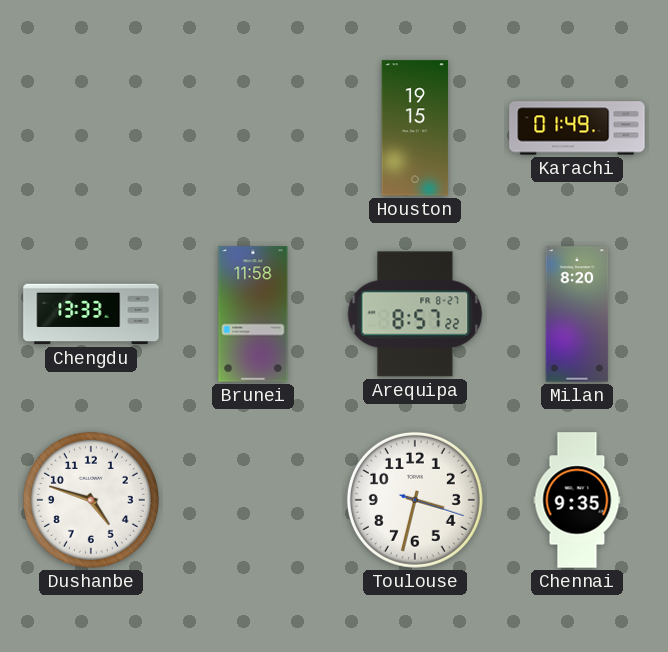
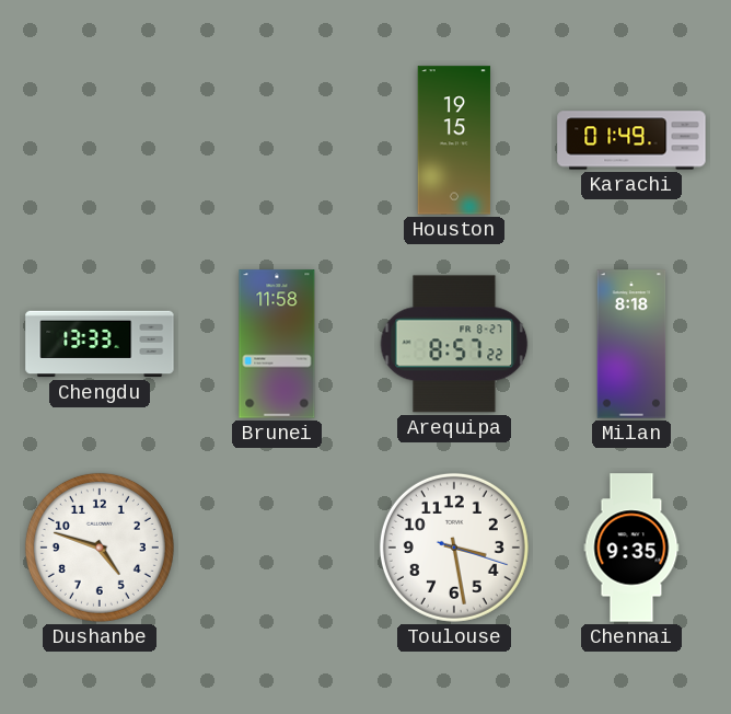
Milan: 8:20 -> 8:18
Toulouse: 3:32 -> 3:28
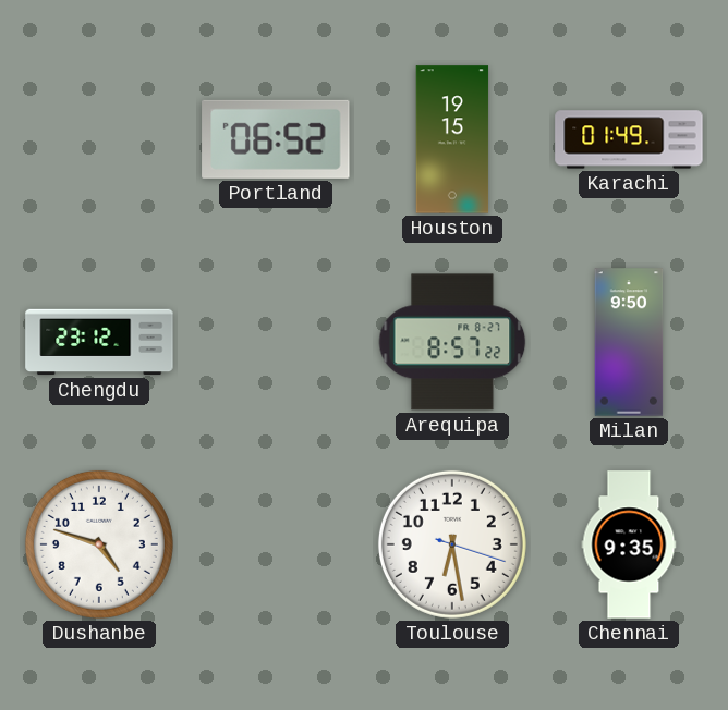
Portland: none -> 06:52
Chengdu: 13:33 -> 23:12
Brunei: 11:58 -> none
Milan: 8:18 -> 9:50
Toulouse: 3:28 -> 6:28
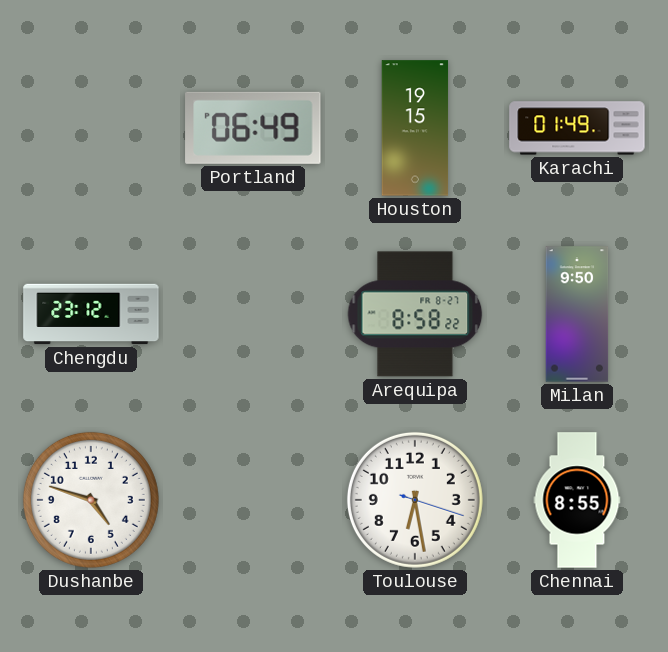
Portland: 06:52 -> 06:49
Arequipa: 8:57 -> 8:58
Chennai: 9:35 -> 8:55
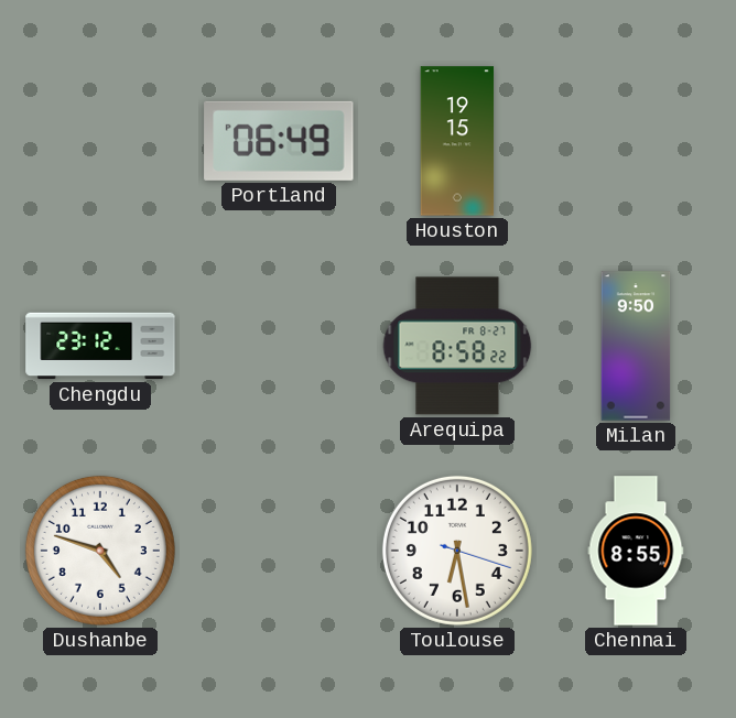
Karachi: 01:49 -> none
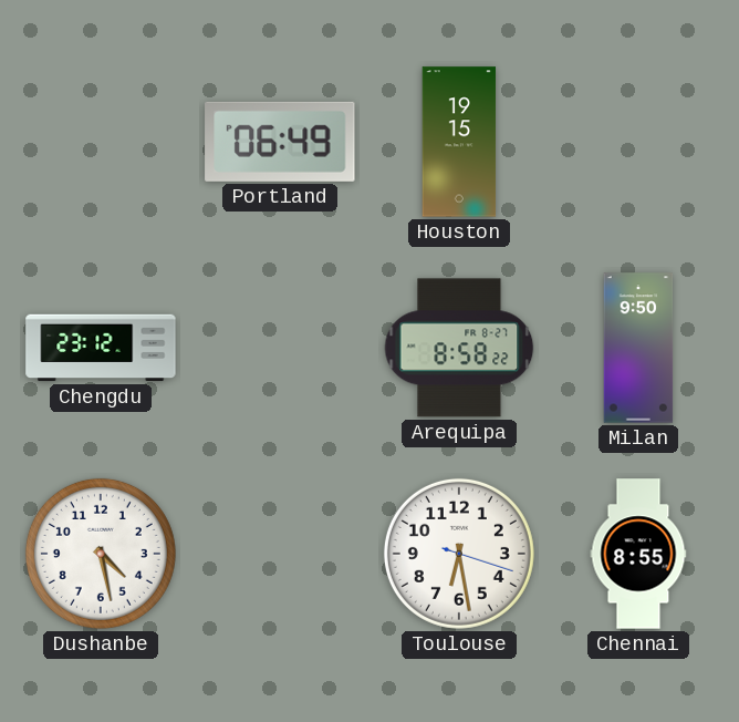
Dushanbe: 4:48 -> 4:28
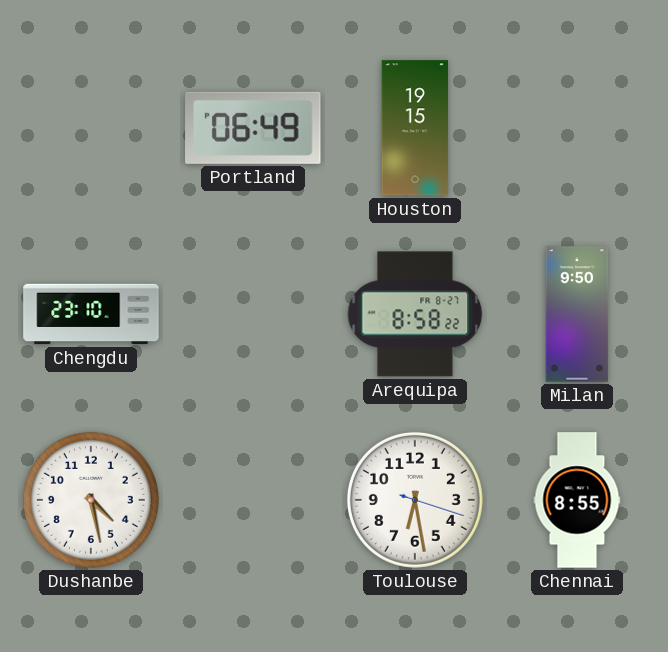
Chengdu: 23:12 -> 23:10
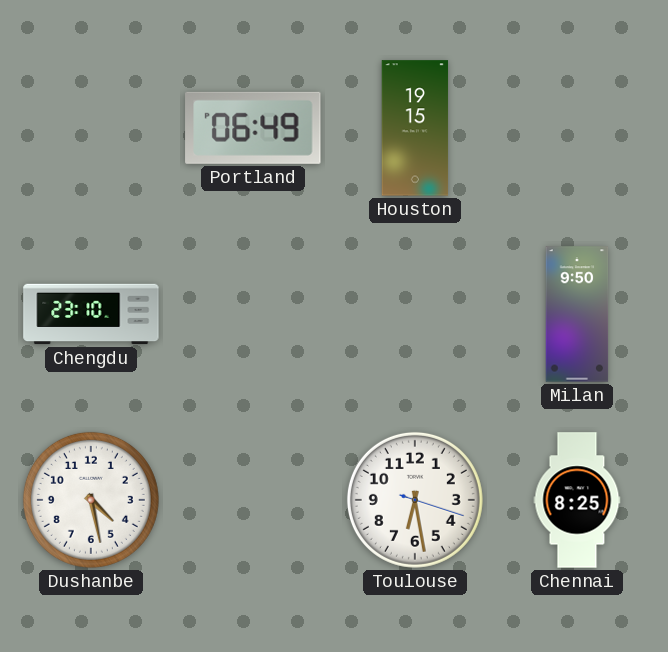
Arequipa: 8:58 -> none
Chennai: 8:55 -> 8:25
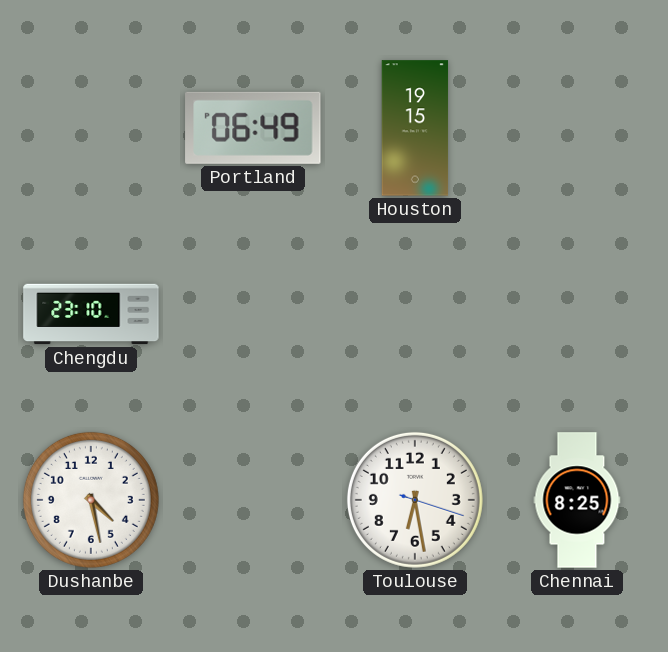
Milan: 9:50 -> none
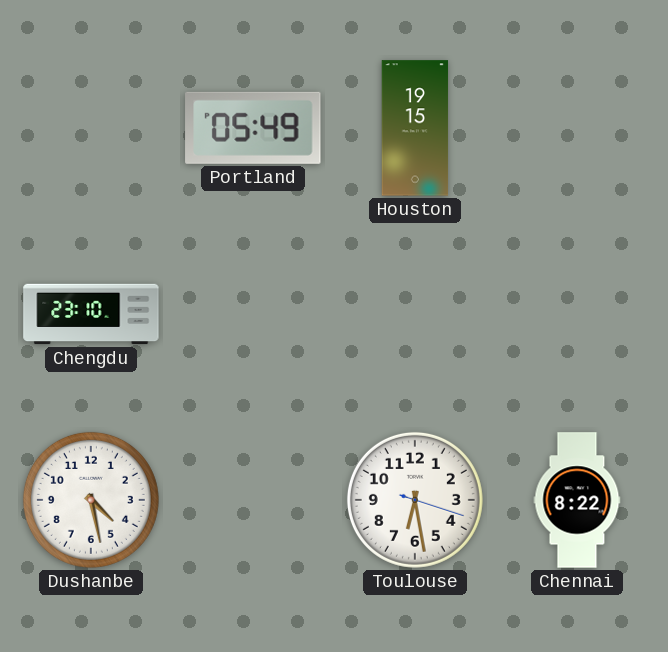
Portland: 06:49 -> 05:49
Chennai: 8:25 -> 8:22
